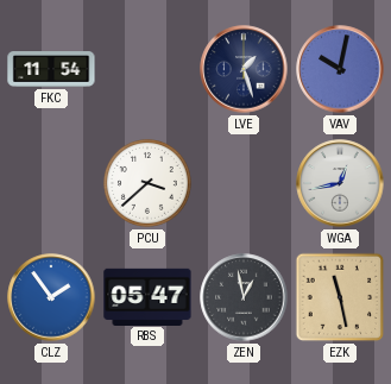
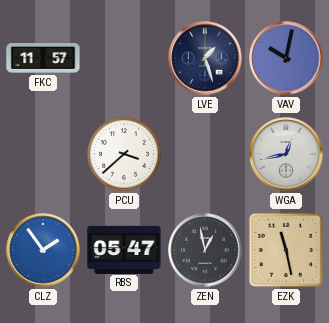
FKC: 11:54 -> 11:57
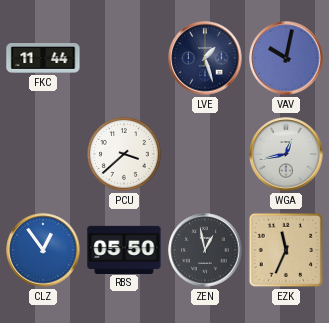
FKC: 11:57 -> 11:44
CLZ: 1:54 -> 12:54
RBS: 05:47 -> 05:50
EZK: 11:28 -> 11:34
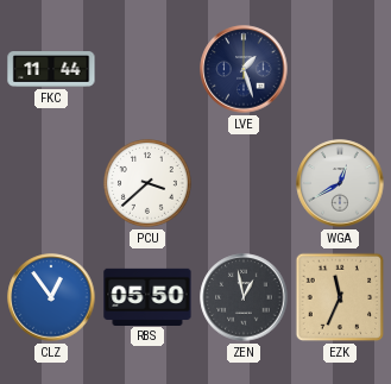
VAV: 10:02 -> none
WGA: 12:43 -> 12:40
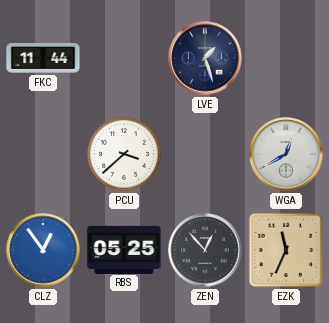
RBS: 05:50 -> 05:25
ZEN: 12:58 -> 12:53
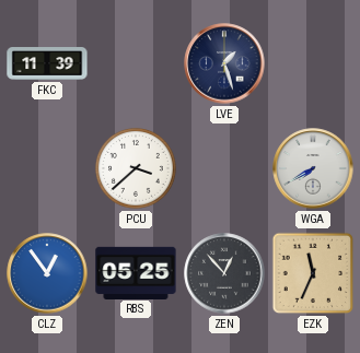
FKC: 11:44 -> 11:39
WGA: 12:40 -> 7:40
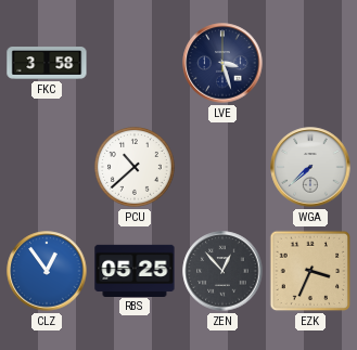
FKC: 11:39 -> 3:58
LVE: 1:27 -> 3:27
PCU: 3:38 -> 10:38
WGA: 7:40 -> 7:38
EZK: 11:34 -> 3:34
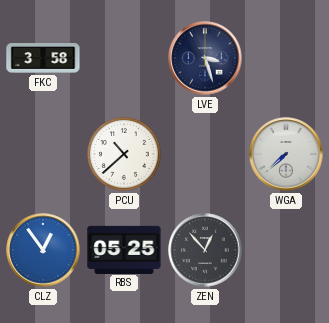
EZK: 3:34 -> none
